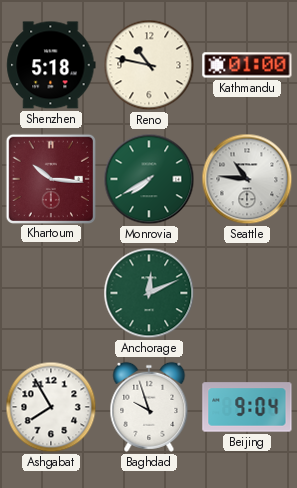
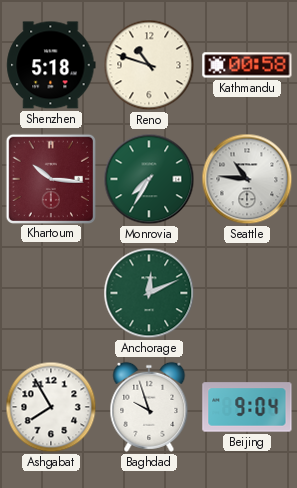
Reno: 10:47 -> 10:48
Kathmandu: 01:00 -> 00:58
Monrovia: 7:40 -> 7:35
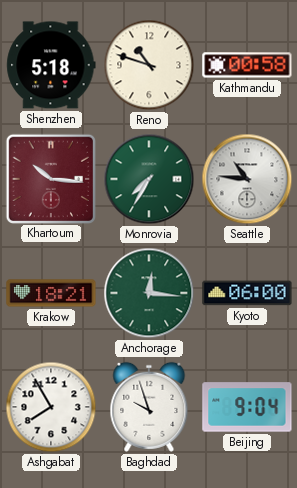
Krakow: none -> 18:21
Anchorage: 12:11 -> 12:16
Kyoto: none -> 06:00
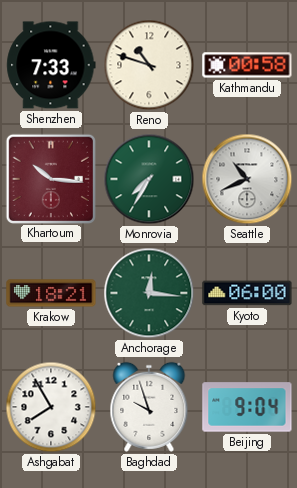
Shenzhen: 5:18 -> 7:33
Seattle: 10:46 -> 10:41
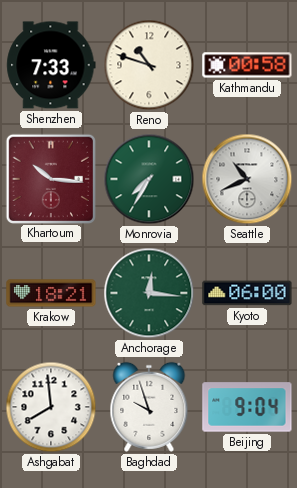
Ashgabat: 7:55 -> 7:59
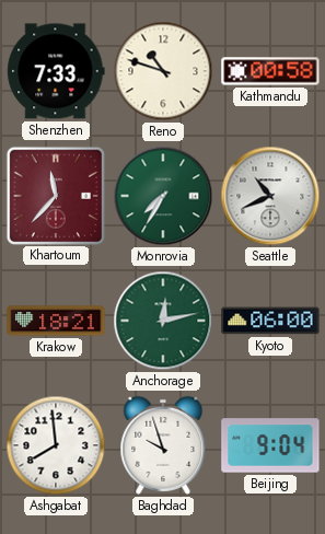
Khartoum: 10:16 -> 11:37
Anchorage: 12:16 -> 12:13
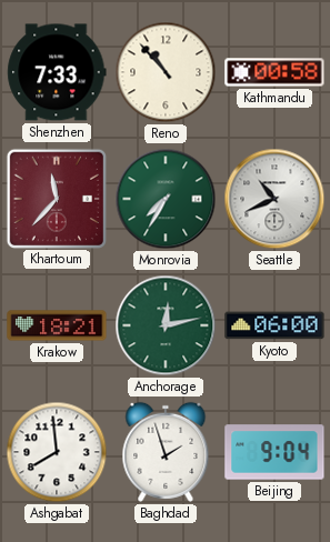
Reno: 10:48 -> 10:53
Baghdad: 9:57 -> 1:57
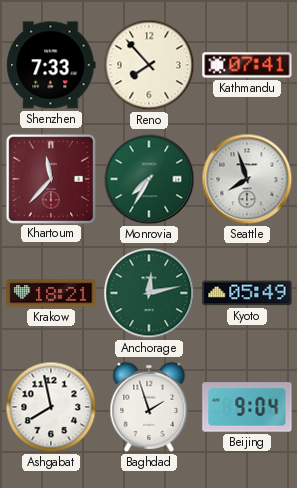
Reno: 10:53 -> 7:53
Kathmandu: 00:58 -> 07:41
Seattle: 10:41 -> 7:57
Kyoto: 06:00 -> 05:49
Ashgabat: 7:59 -> 7:58
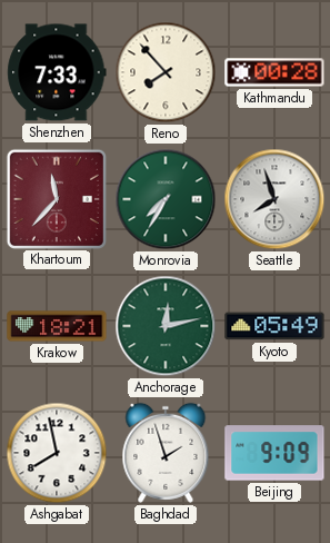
Kathmandu: 07:41 -> 00:28
Beijing: 9:04 -> 9:09
